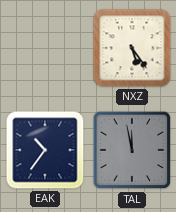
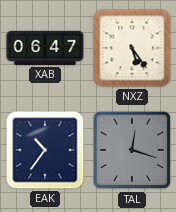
XAB: none -> 06:47
TAL: 11:58 -> 12:18
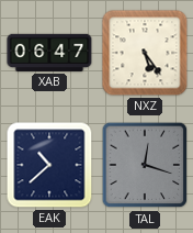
EAK: 10:36 -> 10:38
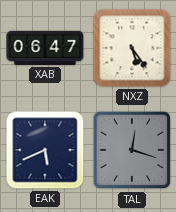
EAK: 10:38 -> 5:41
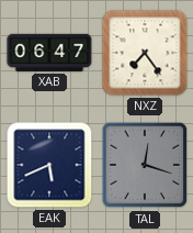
NXZ: 5:24 -> 7:24
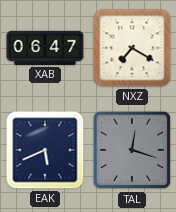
NXZ: 7:24 -> 7:20
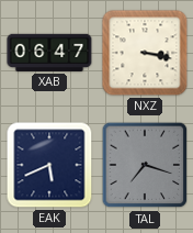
NXZ: 7:20 -> 3:17
TAL: 12:18 -> 7:18
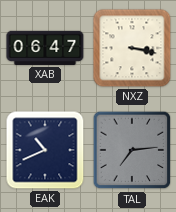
EAK: 5:41 -> 10:41
TAL: 7:18 -> 7:14
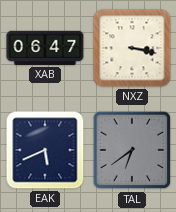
EAK: 10:41 -> 5:41
TAL: 7:14 -> 6:39
